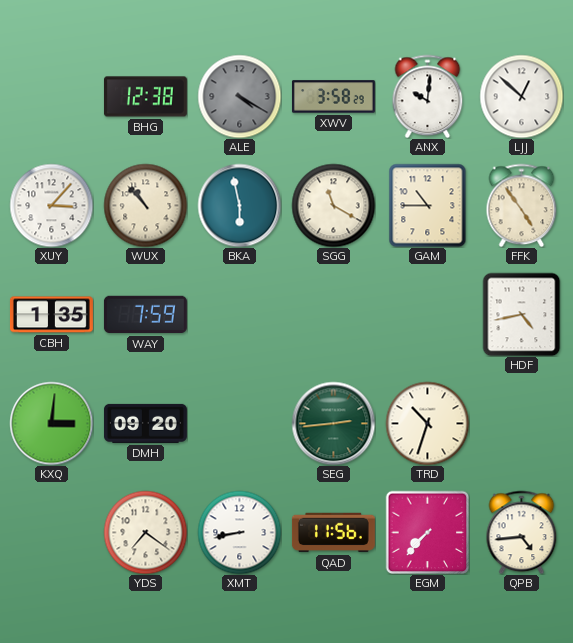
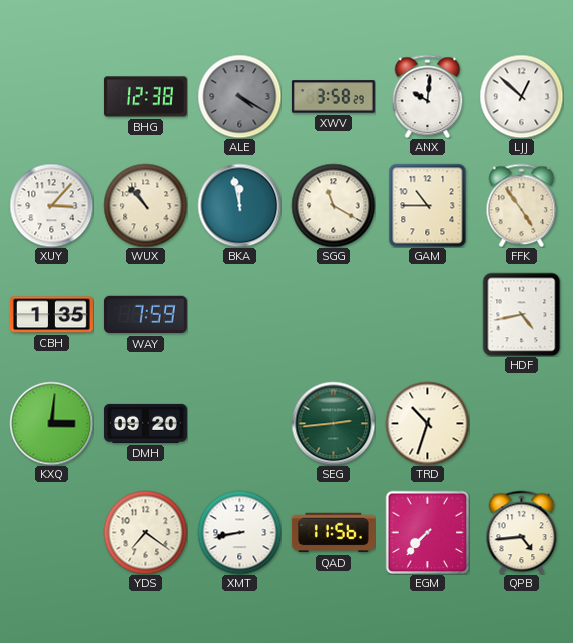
BKA: 5:58 -> 11:58
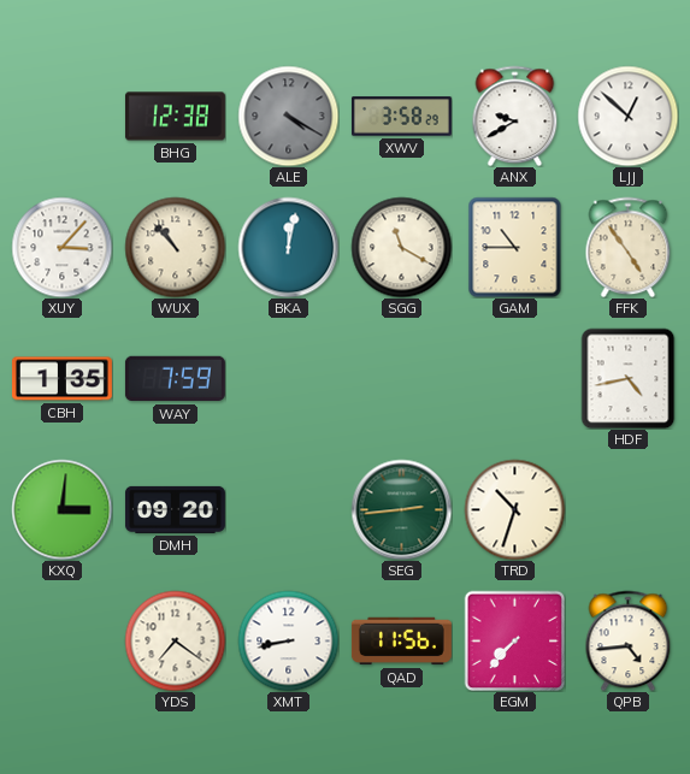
ANX: 10:01 -> 9:40
BKA: 11:58 -> 12:02
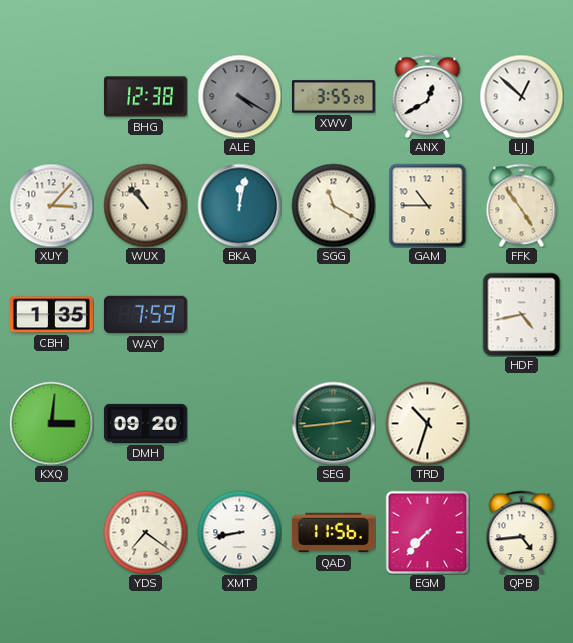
XWV: 3:58 -> 3:55
ANX: 9:40 -> 12:40
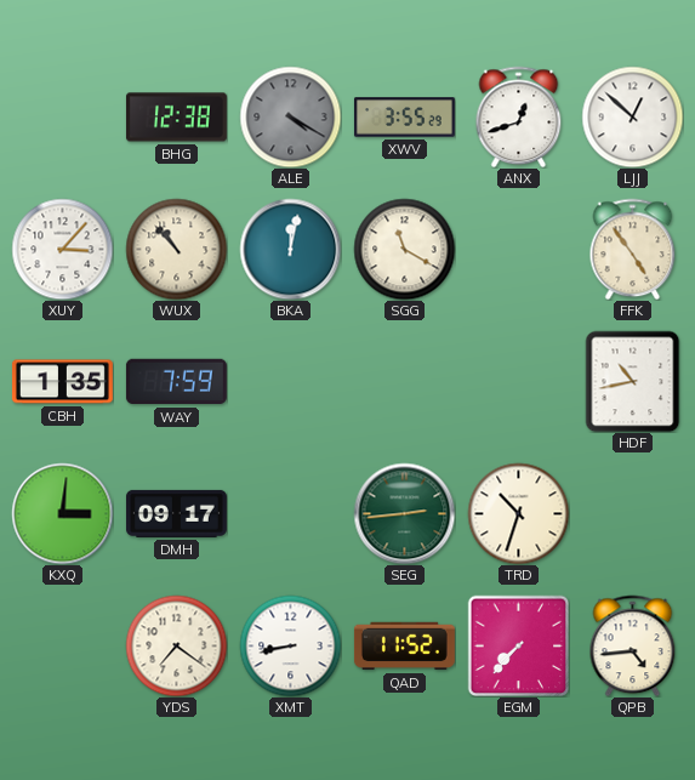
ANX: 12:40 -> 12:42
GAM: 10:45 -> none
HDF: 4:43 -> 10:43
DMH: 09:20 -> 09:17
QAD: 11:56 -> 11:52
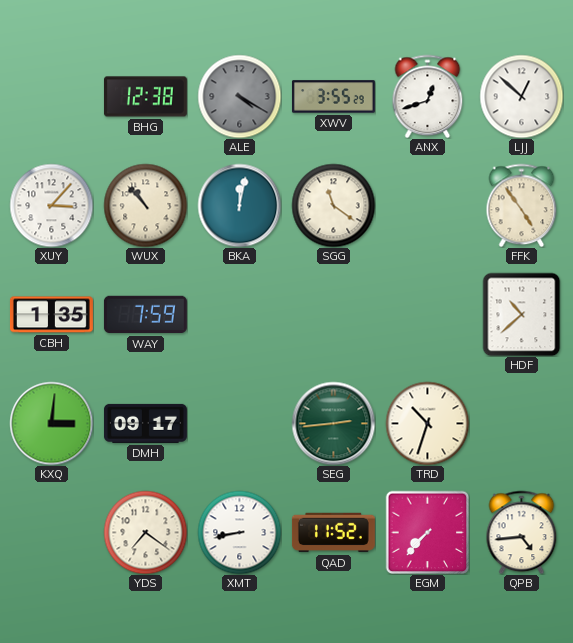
SGG: 11:20 -> 11:21
HDF: 10:43 -> 10:38
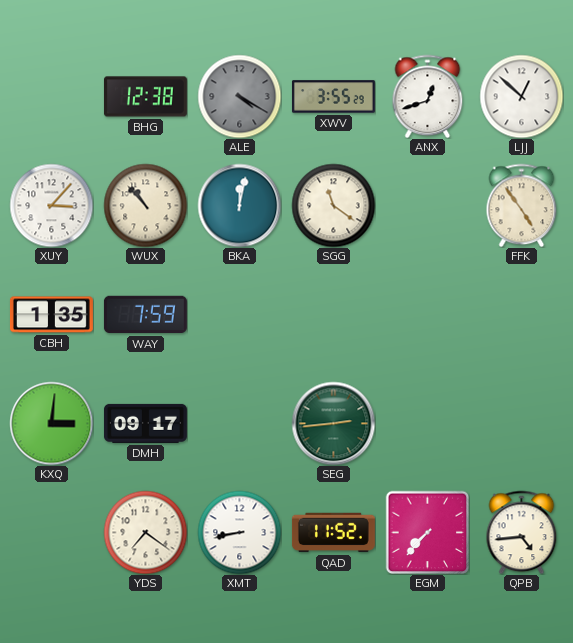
HDF: 10:38 -> none
TRD: 10:33 -> none
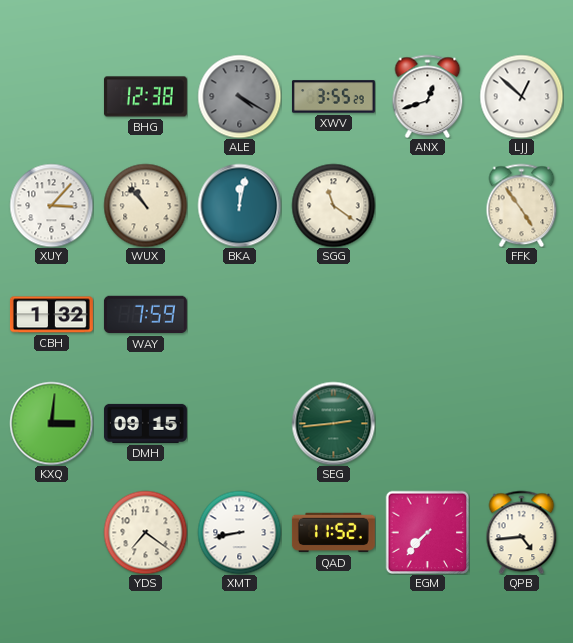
CBH: 1:35 -> 1:32
DMH: 09:17 -> 09:15
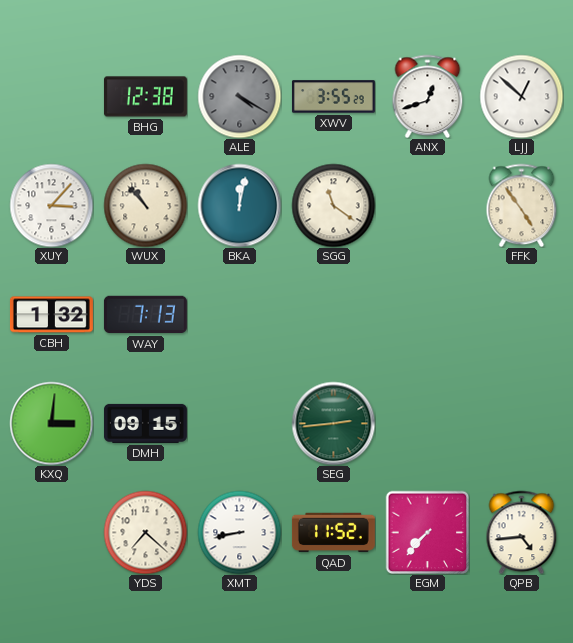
WAY: 7:59 -> 7:13
YDS: 7:21 -> 7:22
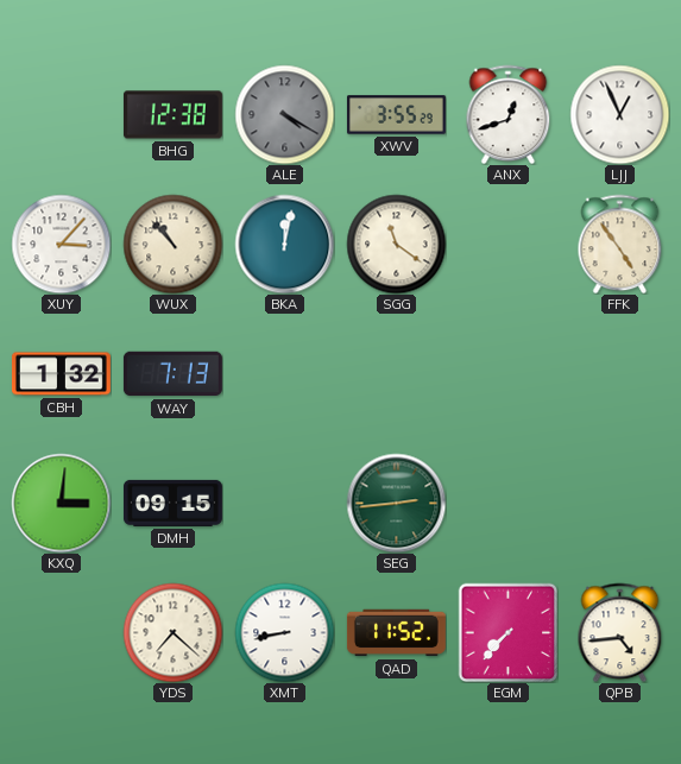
LJJ: 12:52 -> 12:56
